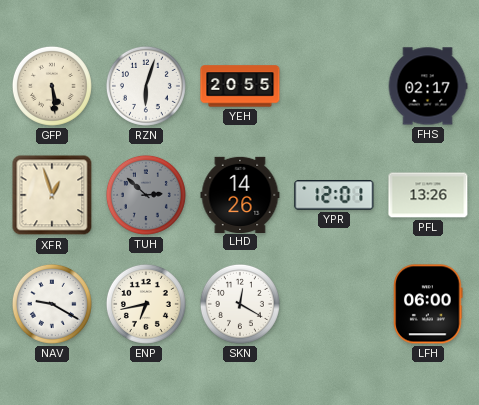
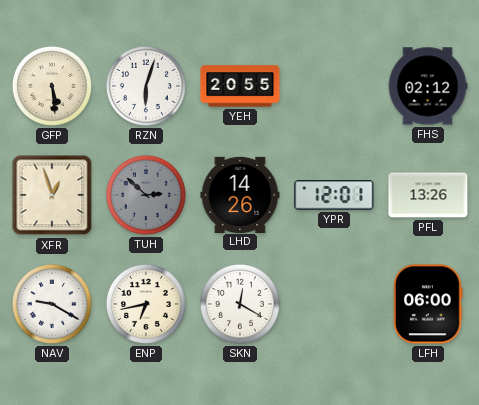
FHS: 02:17 -> 02:12
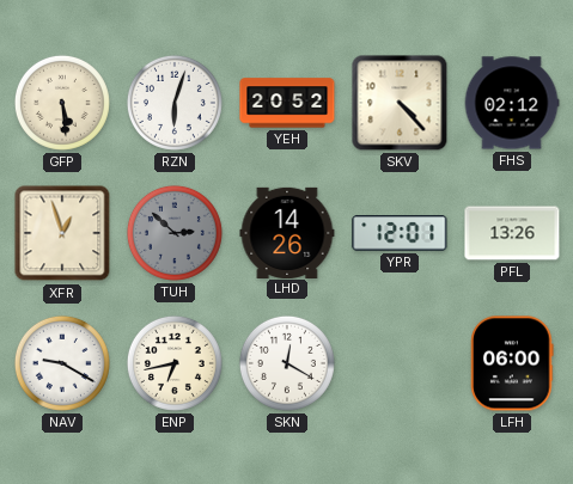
YEH: 20:55 -> 20:52
SKV: none -> 4:23
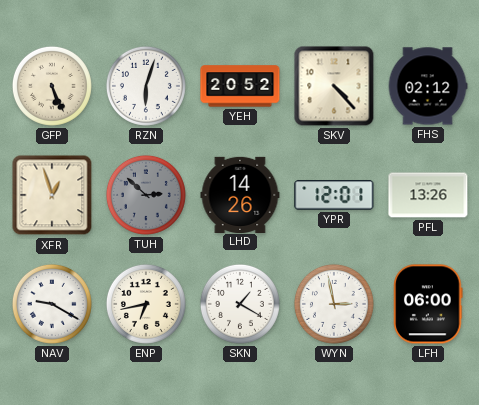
GFP: 5:29 -> 5:26
SKN: 12:20 -> 1:20
WYN: none -> 2:58
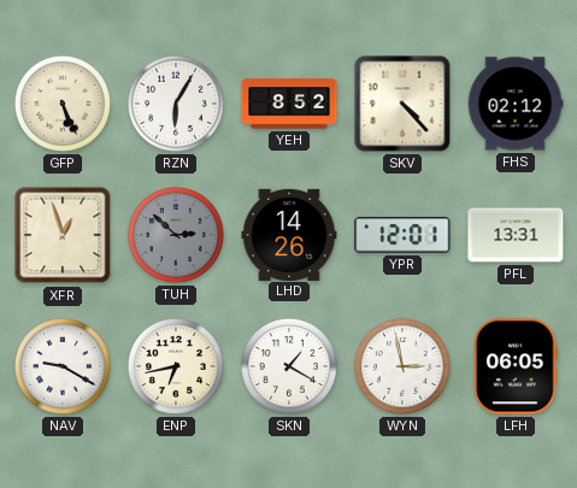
RZN: 6:03 -> 6:05
YEH: 20:52 -> 8:52
PFL: 13:26 -> 13:31
LFH: 06:00 -> 06:05
